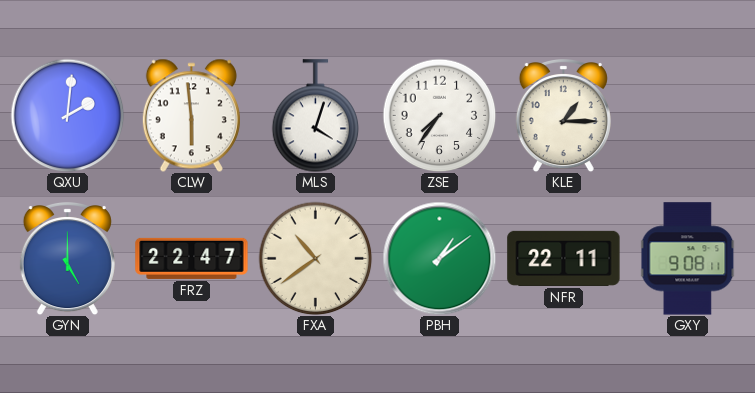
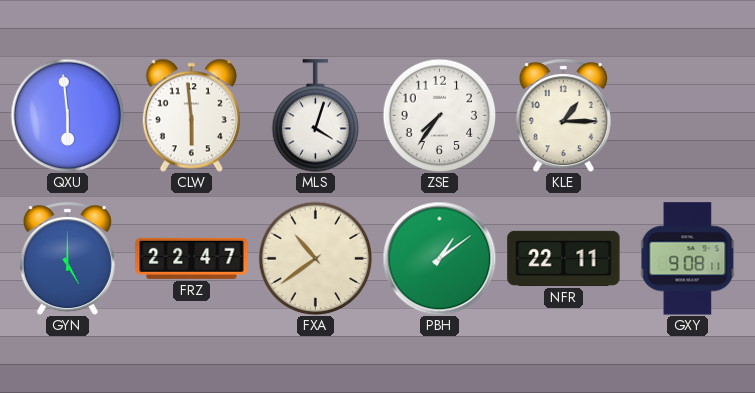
QXU: 2:01 -> 5:59
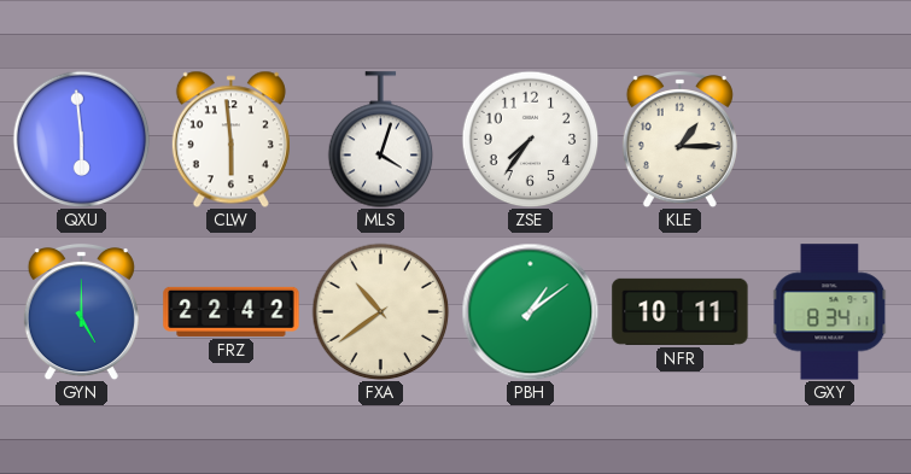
FRZ: 22:47 -> 22:42
NFR: 22:11 -> 10:11
GXY: 9:08 -> 8:34
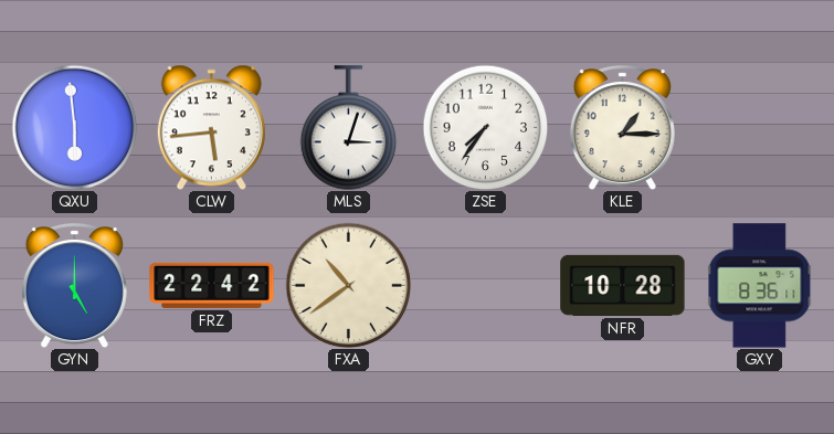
CLW: 5:59 -> 5:44
MLS: 4:03 -> 3:03
PBH: 1:09 -> none
NFR: 10:11 -> 10:28
GXY: 8:34 -> 8:36
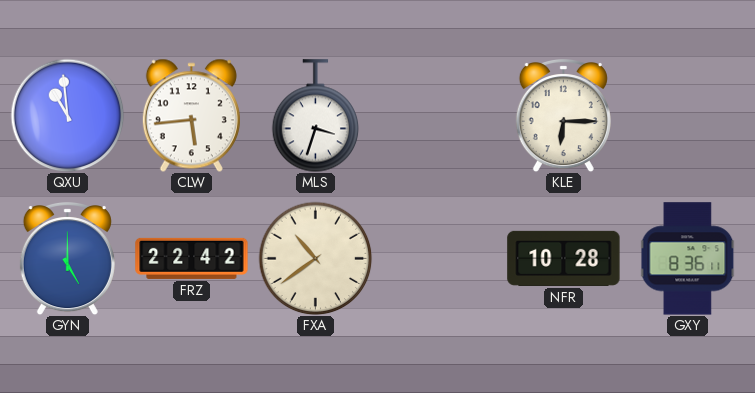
QXU: 5:59 -> 10:59
MLS: 3:03 -> 3:33
ZSE: 7:36 -> none
KLE: 1:15 -> 6:15
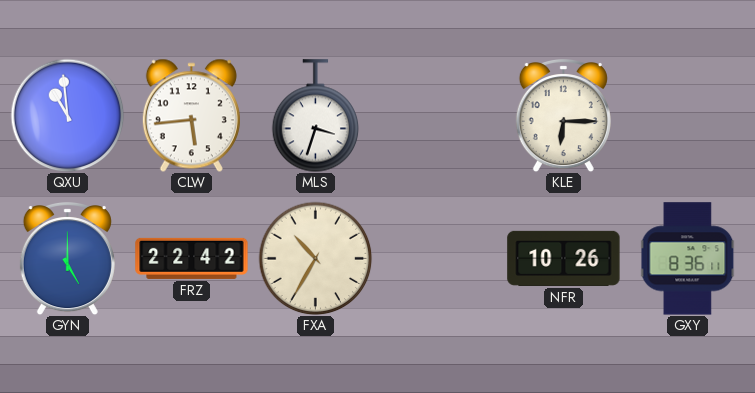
FXA: 10:39 -> 10:35
NFR: 10:28 -> 10:26
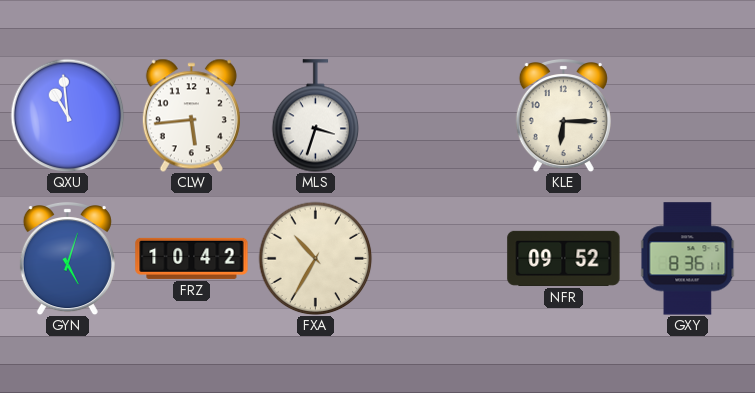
GYN: 5:00 -> 5:03
FRZ: 22:42 -> 10:42
NFR: 10:26 -> 09:52
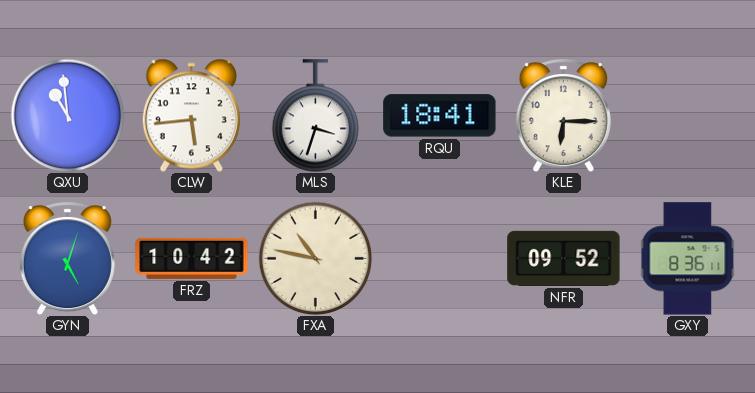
RQU: none -> 18:41
FXA: 10:35 -> 10:47
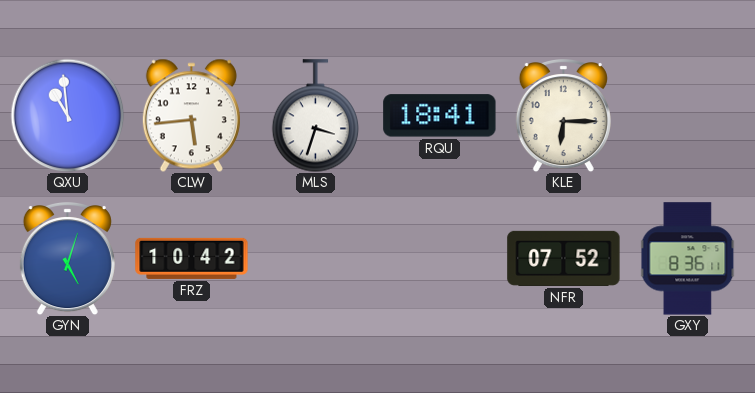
FXA: 10:47 -> none
NFR: 09:52 -> 07:52
